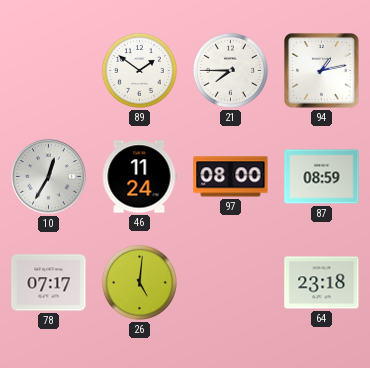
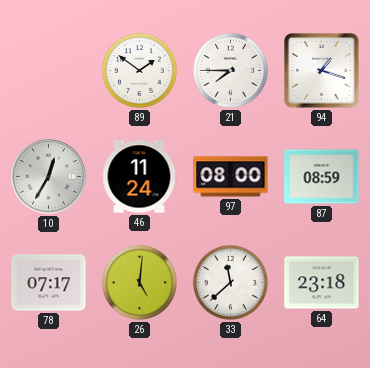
94: 1:13 -> 1:18
33: none -> 11:38
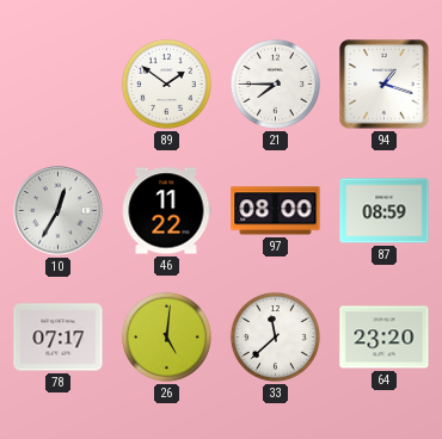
46: 11:24 -> 11:22
64: 23:18 -> 23:20
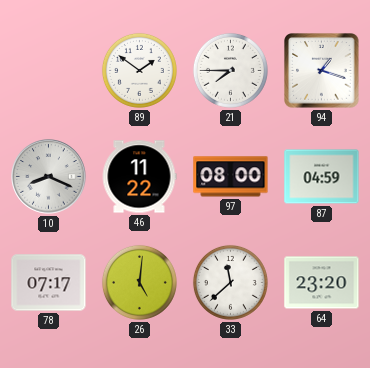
10: 12:35 -> 8:19
87: 08:59 -> 04:59
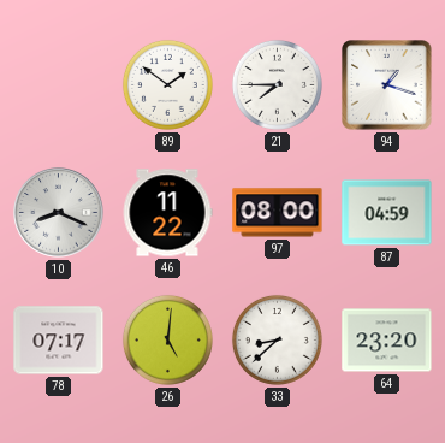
33: 11:38 -> 8:38
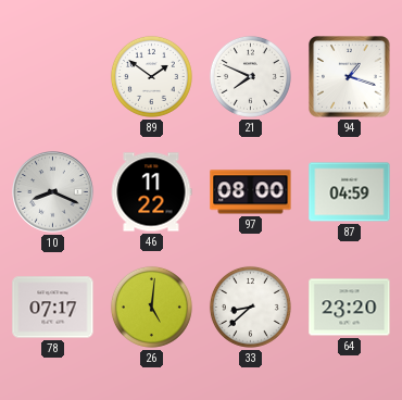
21: 7:45 -> 7:49
